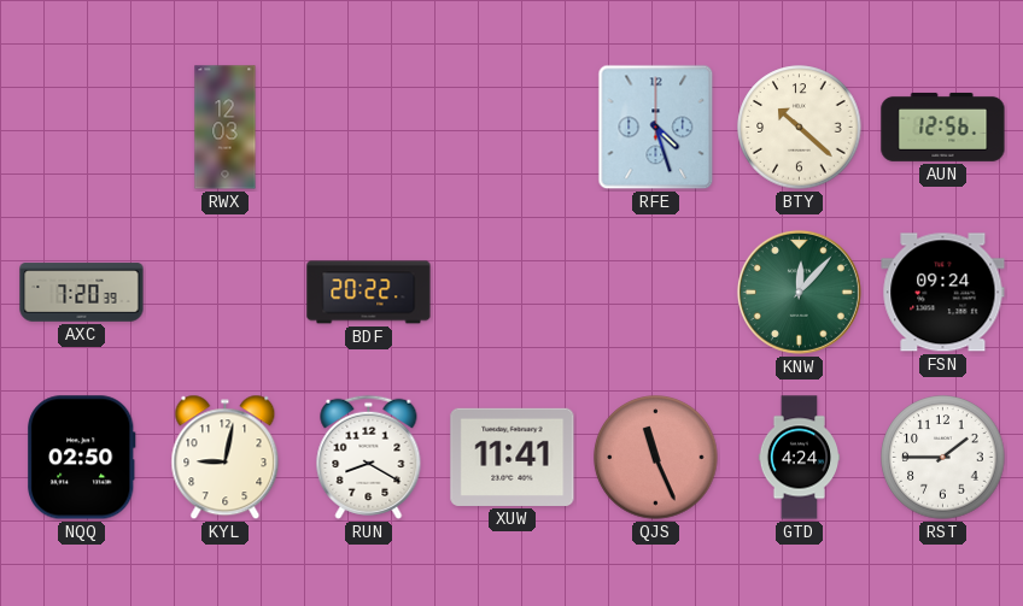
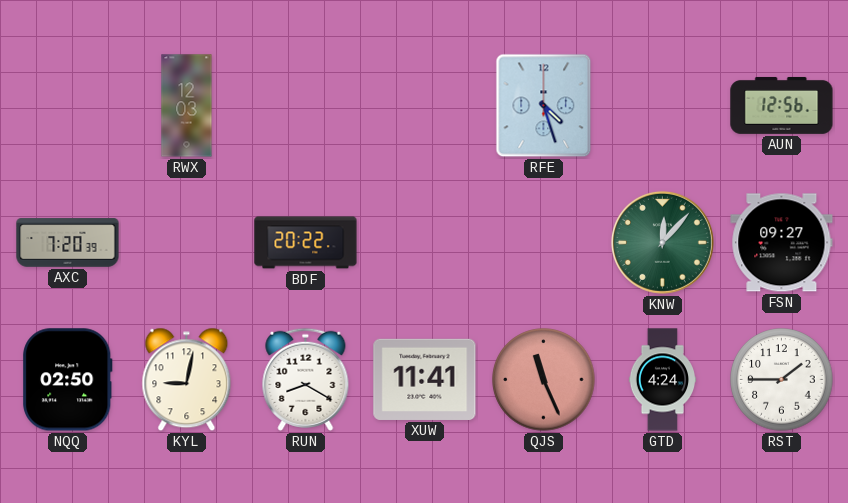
BTY: 10:22 -> none
FSN: 09:24 -> 09:27
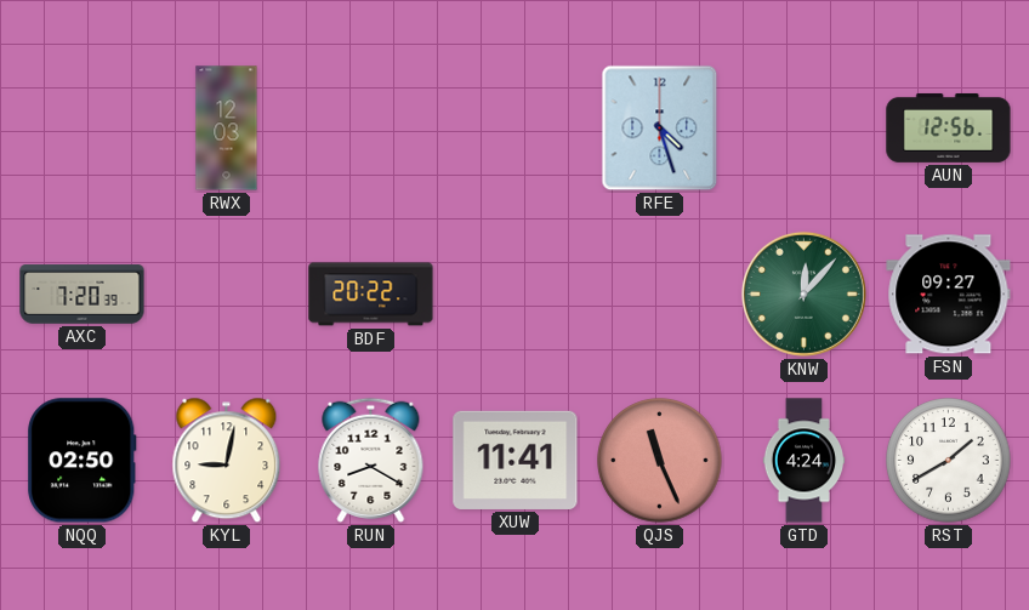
RST: 1:45 -> 1:40
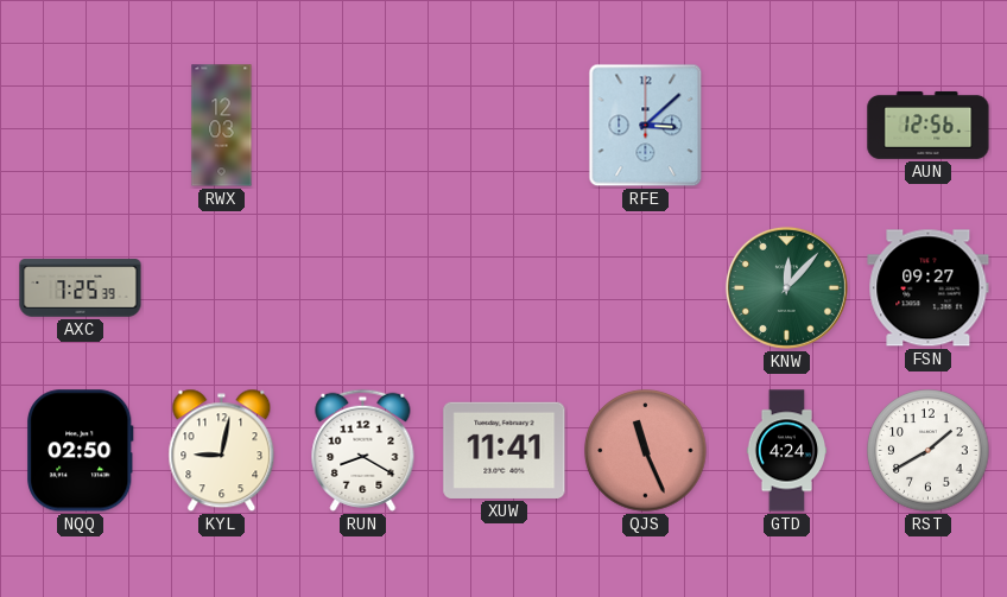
RFE: 4:27 -> 3:08
AXC: 7:20 -> 7:25
BDF: 20:22 -> none
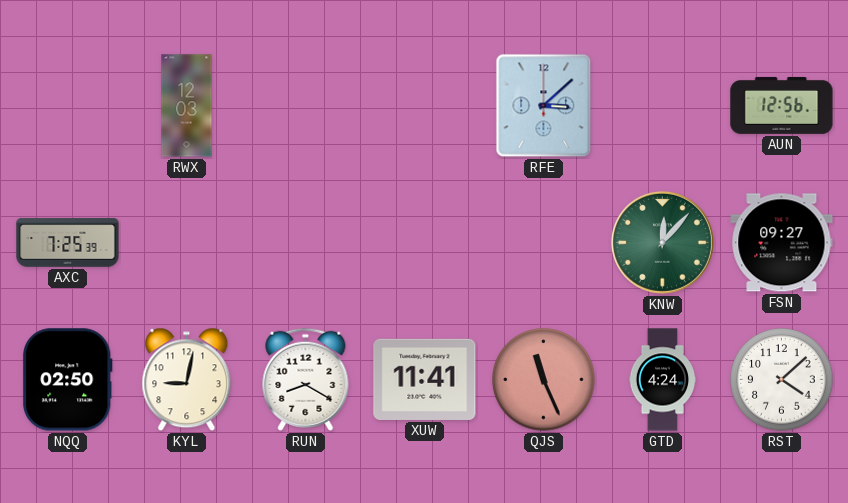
RST: 1:40 -> 4:08
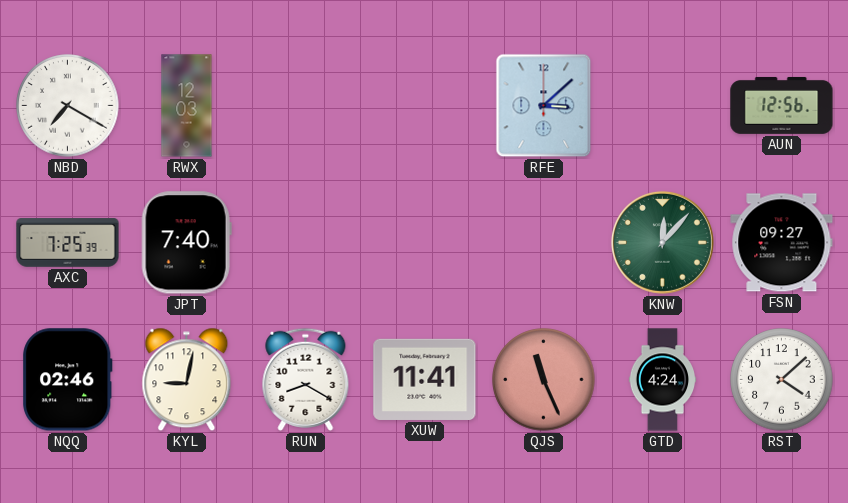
NBD: none -> 7:20
JPT: none -> 7:40
NQQ: 02:50 -> 02:46
